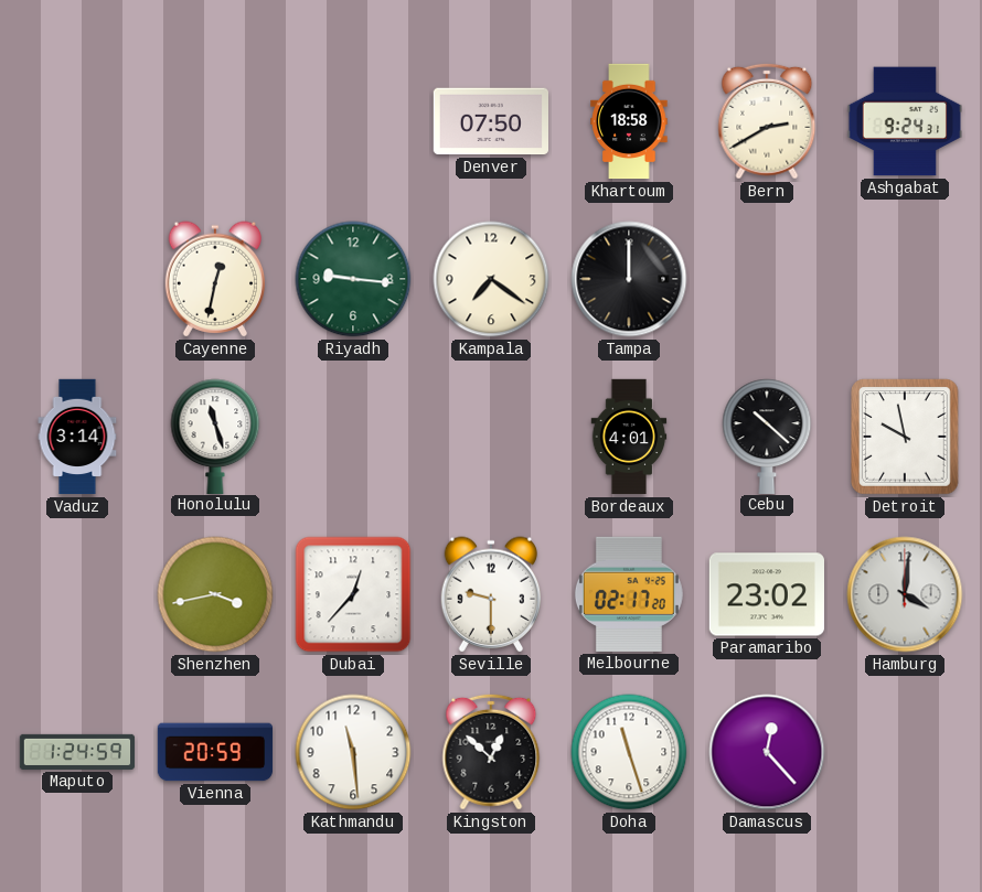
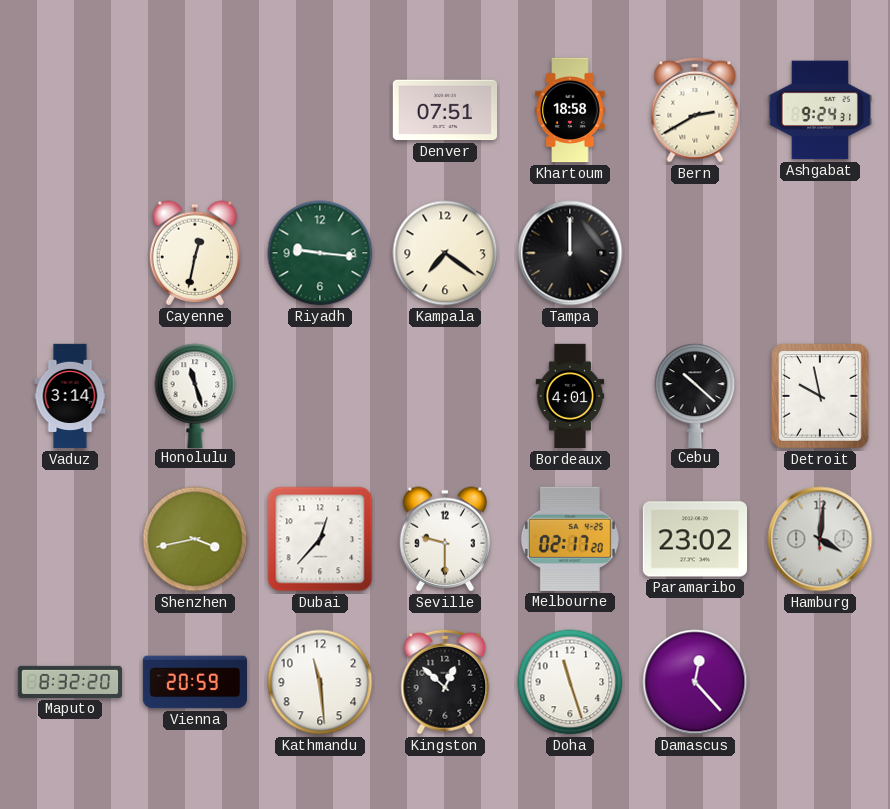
Denver: 07:50 -> 07:51
Maputo: 1:24 -> 8:32
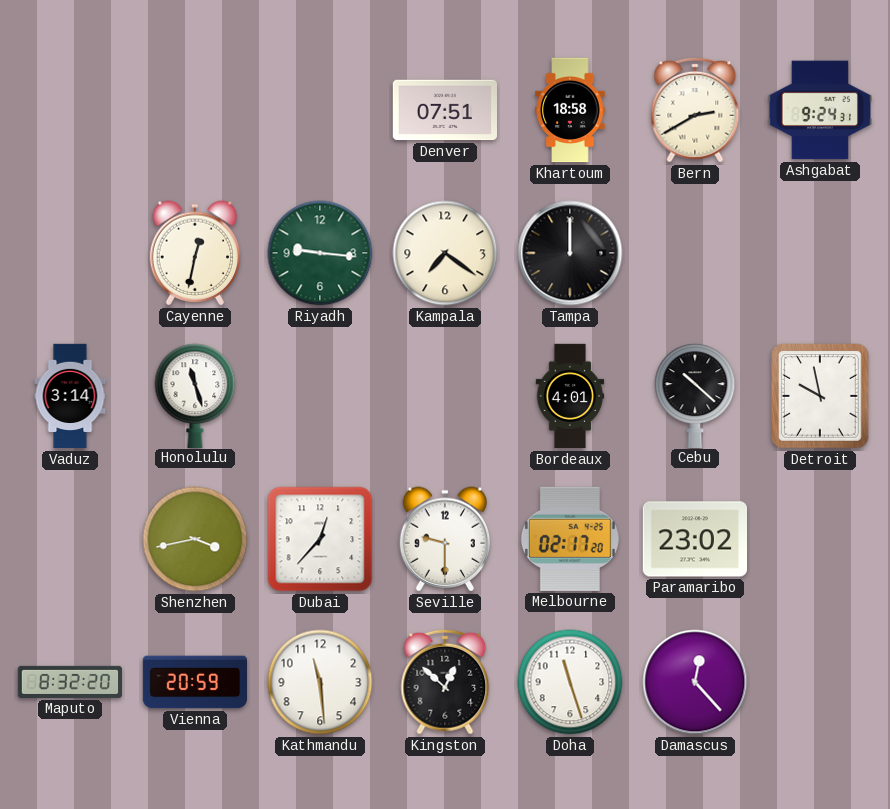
Hamburg: 4:01 -> none
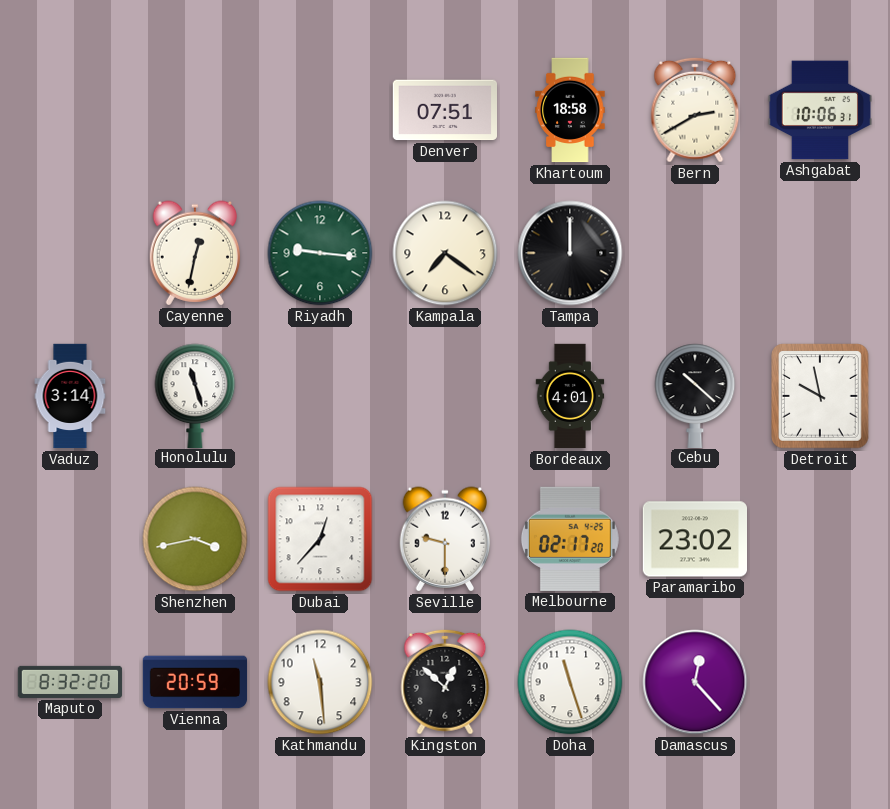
Ashgabat: 9:24 -> 10:06
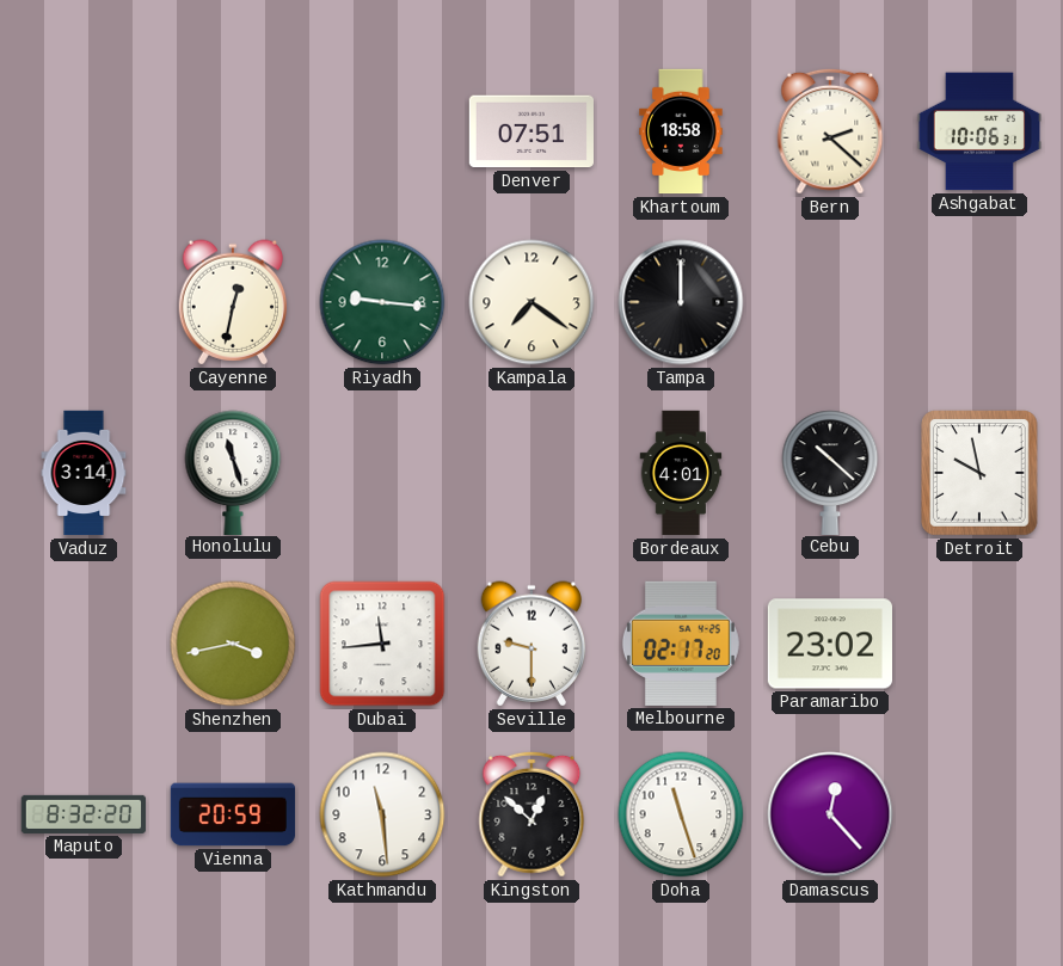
Bern: 2:40 -> 2:22
Dubai: 12:37 -> 11:44
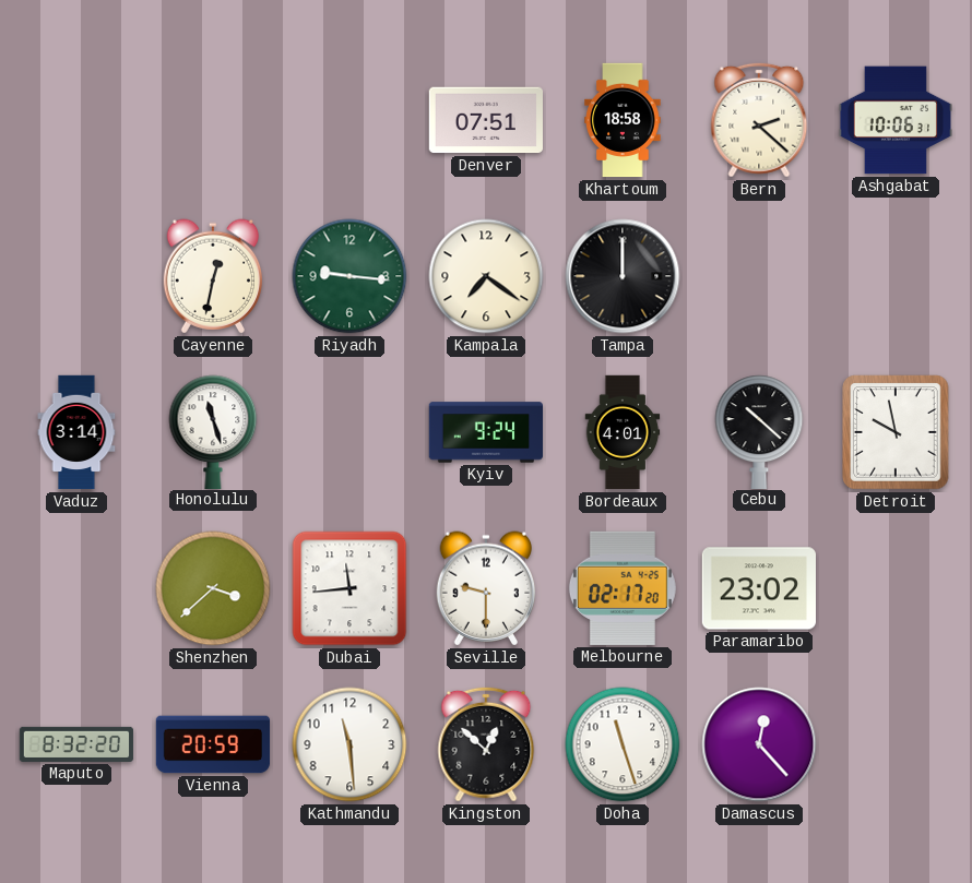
Kyiv: none -> 9:24
Shenzhen: 3:43 -> 3:38
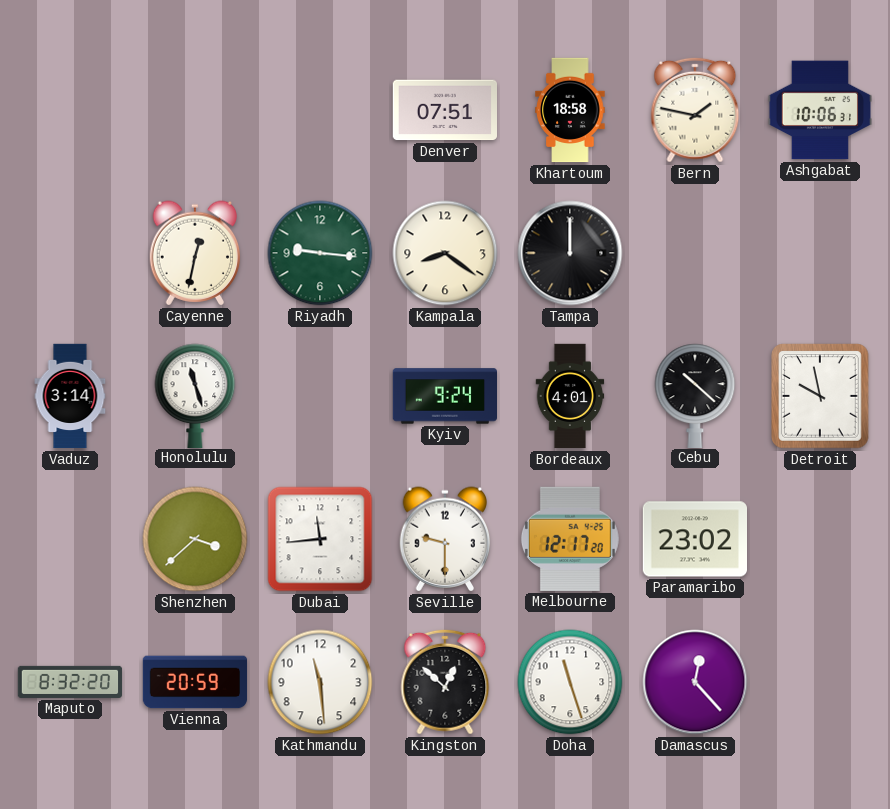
Bern: 2:22 -> 1:47
Kampala: 7:21 -> 8:21
Melbourne: 02:17 -> 12:17
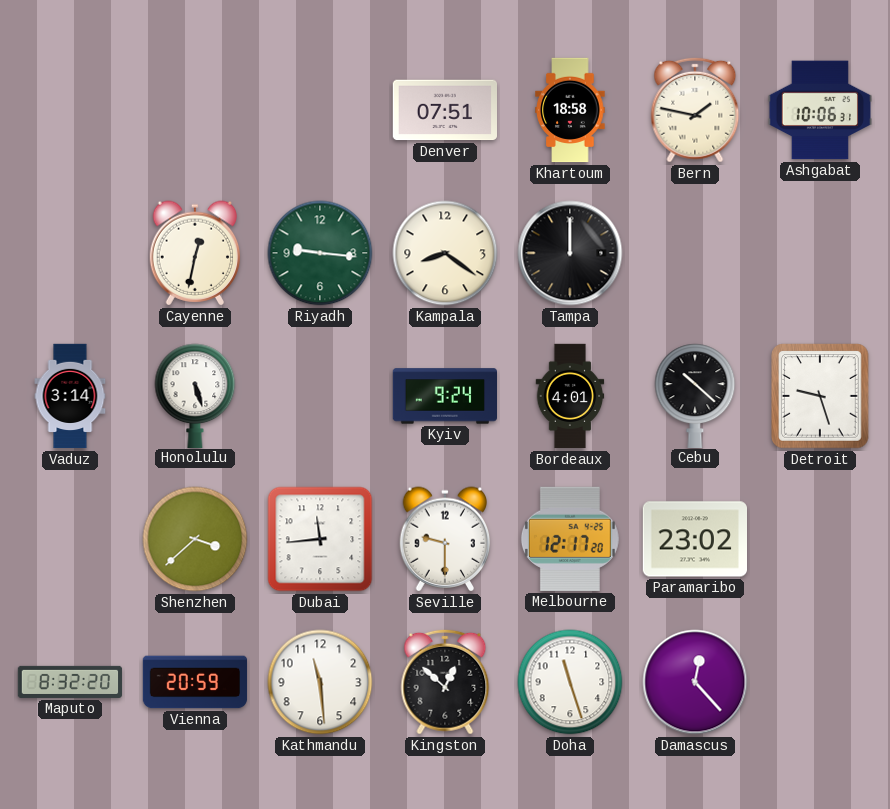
Honolulu: 11:27 -> 5:27
Detroit: 9:58 -> 9:27
